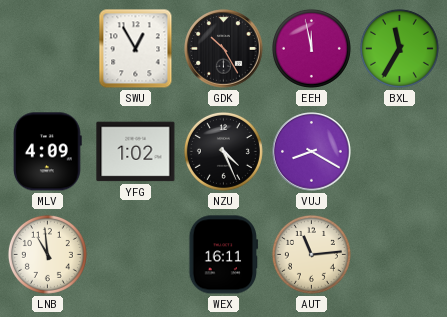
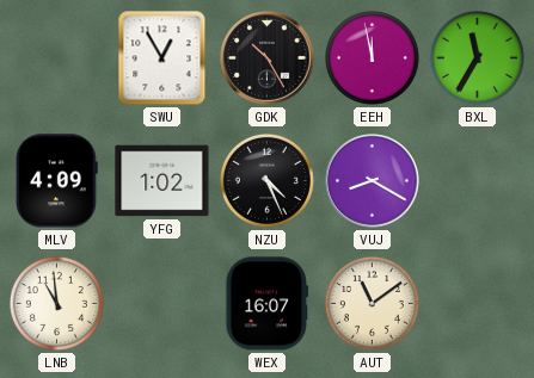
WEX: 16:11 -> 16:07
AUT: 11:14 -> 11:09
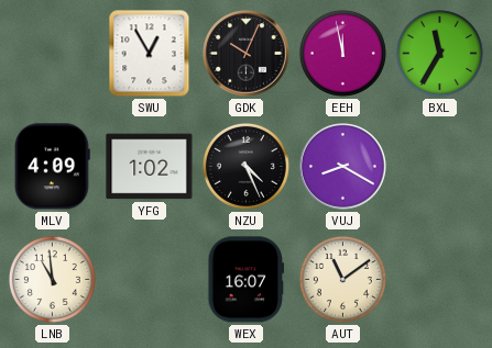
GDK: 10:25 -> 10:04
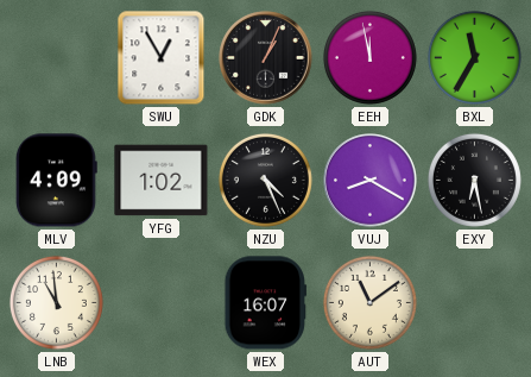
GDK: 10:04 -> 1:04
EXY: none -> 6:28
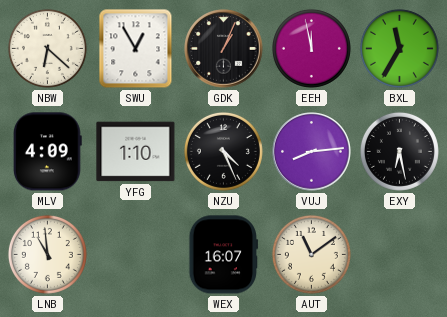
NBW: none -> 6:22
YFG: 1:02 -> 1:10
VUJ: 8:20 -> 8:14
